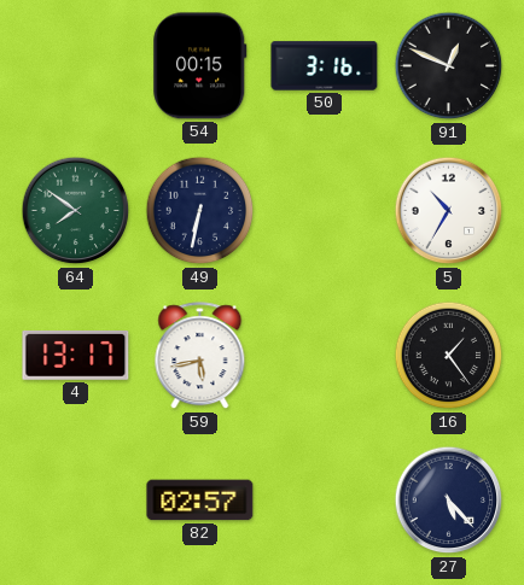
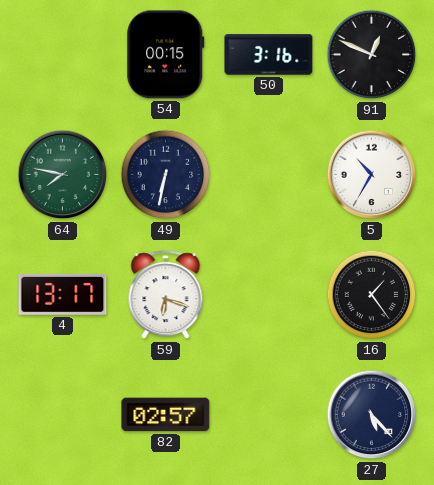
64: 7:51 -> 7:47
59: 5:43 -> 6:18
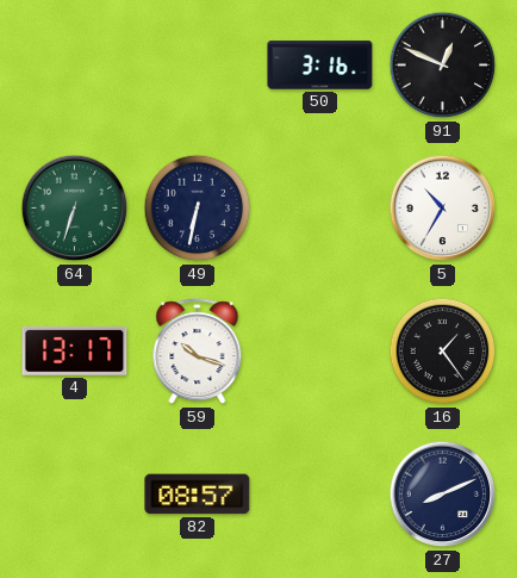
54: 00:15 -> none
64: 7:47 -> 6:33
59: 6:18 -> 10:18
82: 02:57 -> 08:57
27: 5:23 -> 8:11
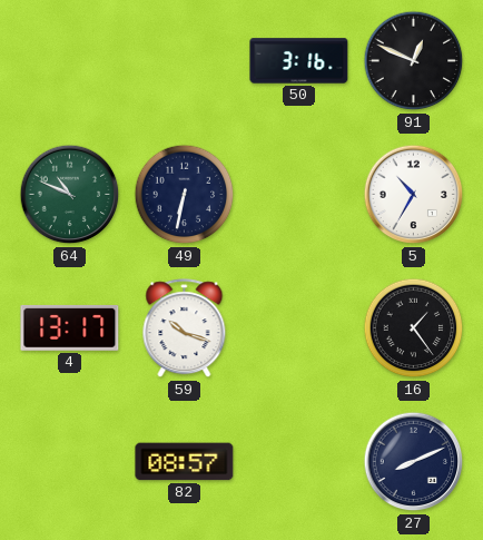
64: 6:33 -> 10:49
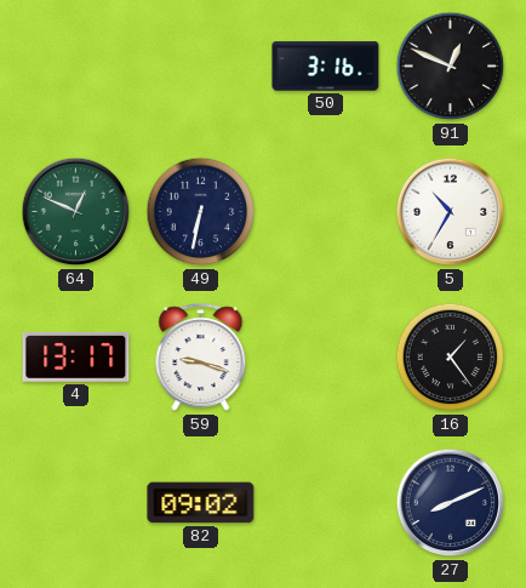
64: 10:49 -> 12:49
59: 10:18 -> 9:18
82: 08:57 -> 09:02
